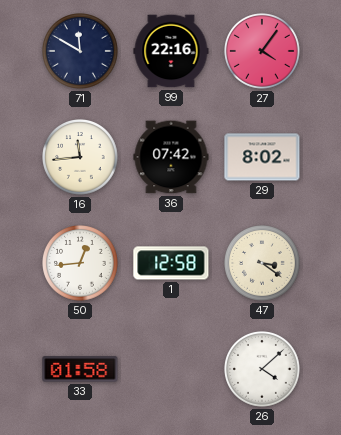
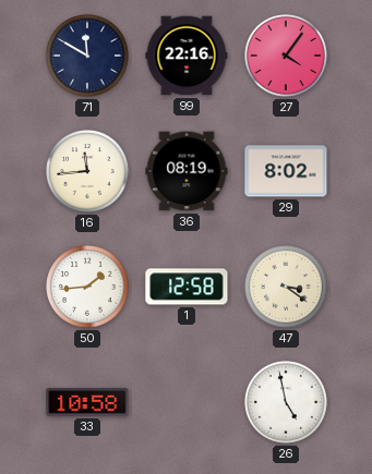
36: 07:42 -> 08:19
50: 12:44 -> 1:44
33: 01:58 -> 10:58
26: 4:08 -> 4:58
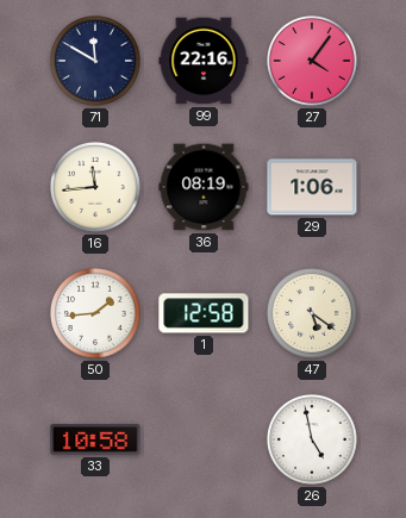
29: 8:02 -> 1:06
47: 3:21 -> 5:21
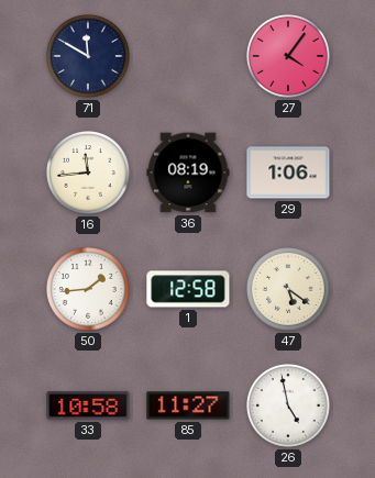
99: 22:16 -> none
85: none -> 11:27
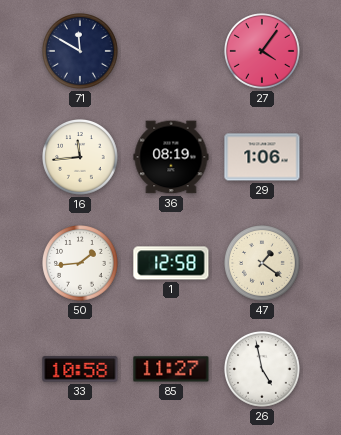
47: 5:21 -> 1:21
